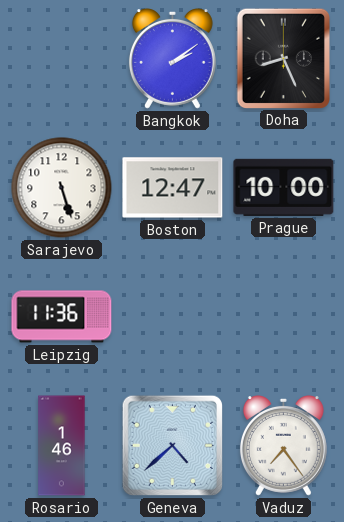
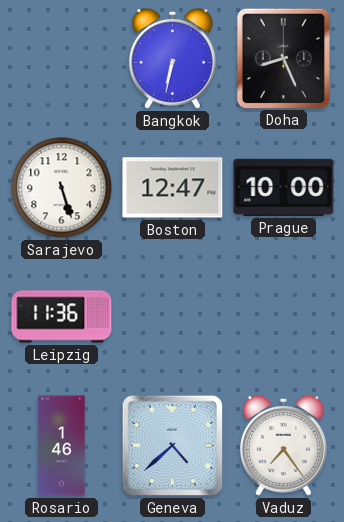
Bangkok: 2:09 -> 6:32
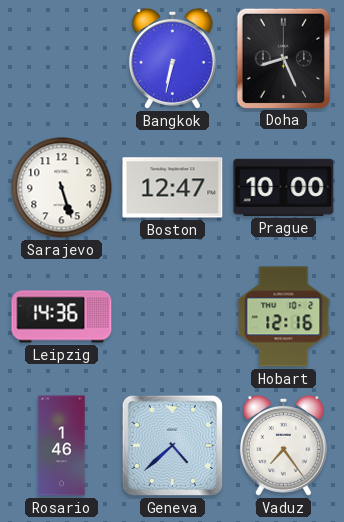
Leipzig: 11:36 -> 14:36
Hobart: none -> 12:16
